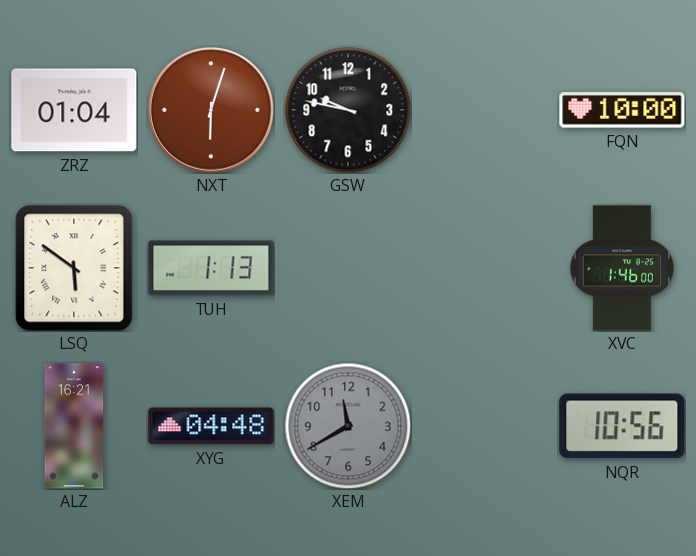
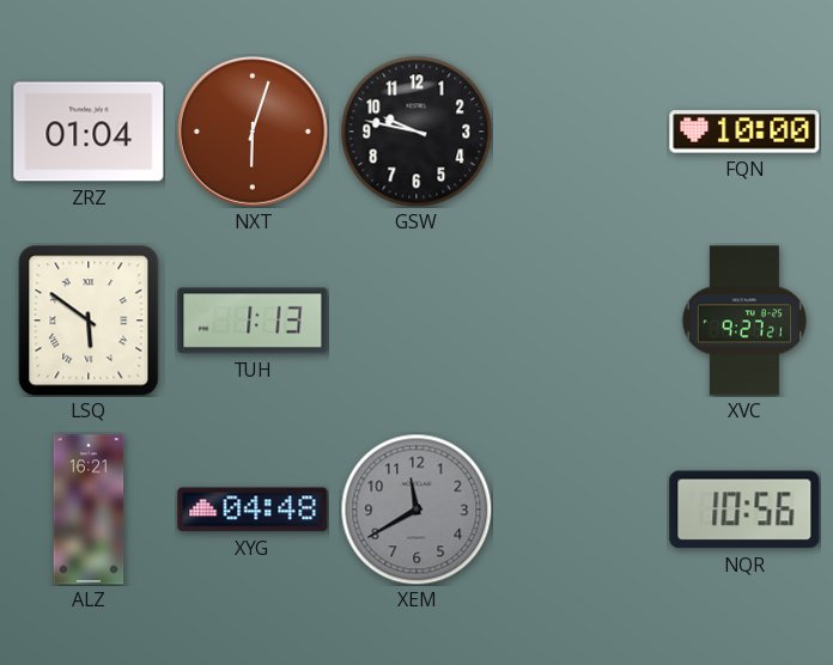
XVC: 1:46 -> 9:27
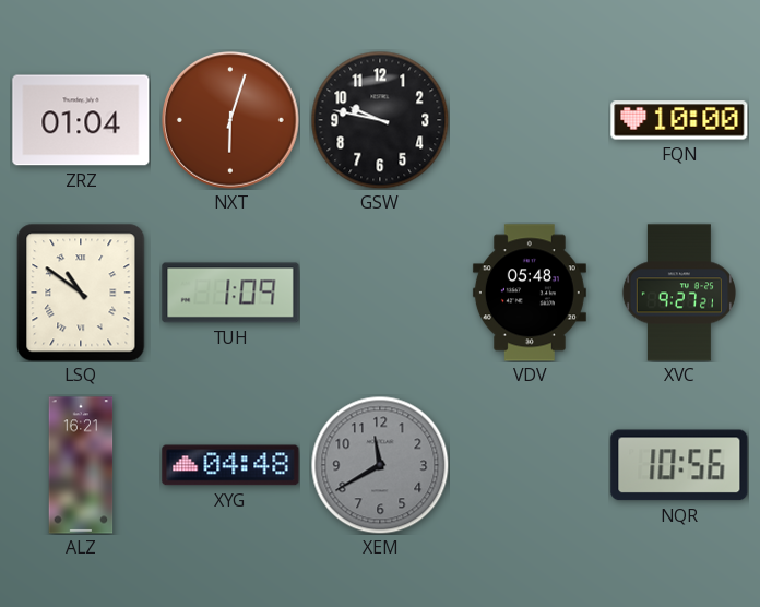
LSQ: 5:51 -> 10:51
TUH: 1:13 -> 1:09
VDV: none -> 05:48
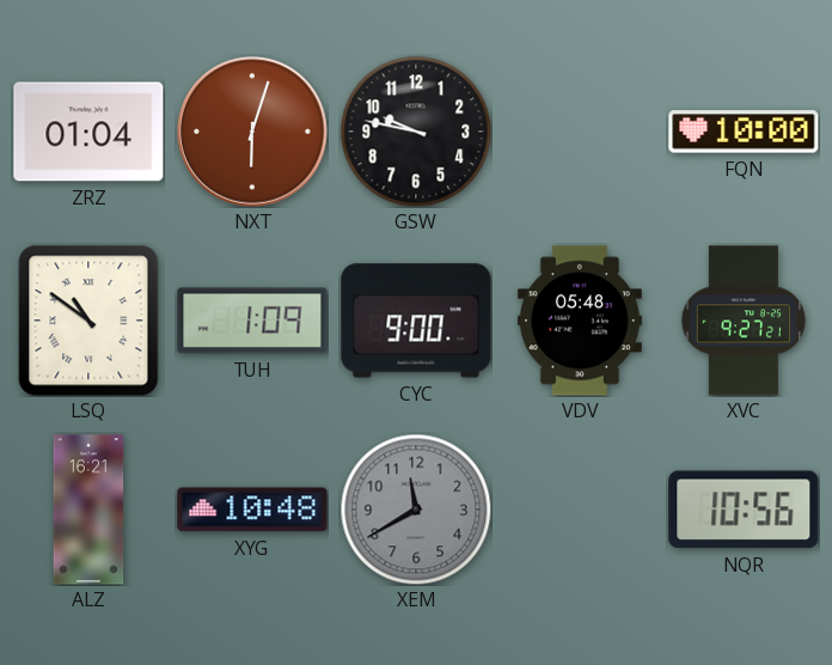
CYC: none -> 9:00
XYG: 04:48 -> 10:48
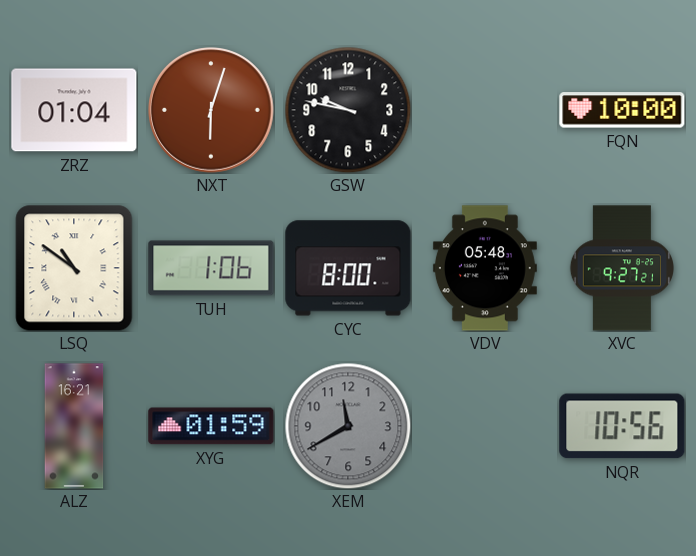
TUH: 1:09 -> 1:06
CYC: 9:00 -> 8:00
XYG: 10:48 -> 01:59
